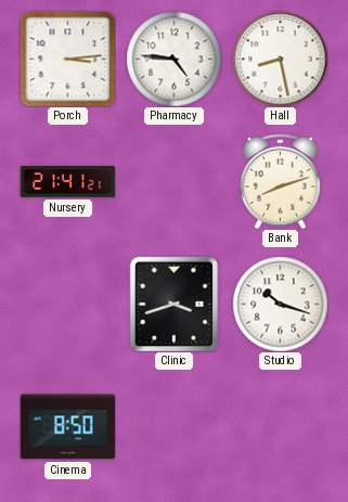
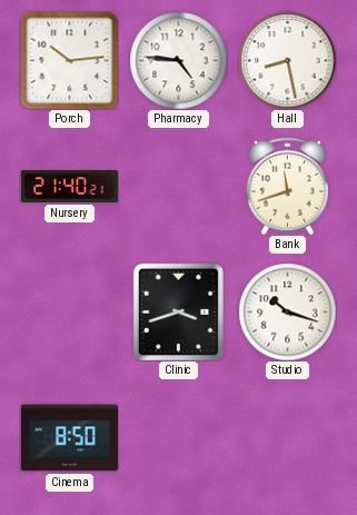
Porch: 3:14 -> 10:14
Nursery: 21:41 -> 21:40
Bank: 8:12 -> 11:42
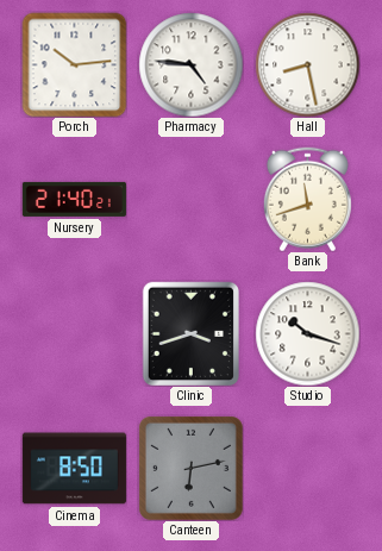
Canteen: none -> 6:13
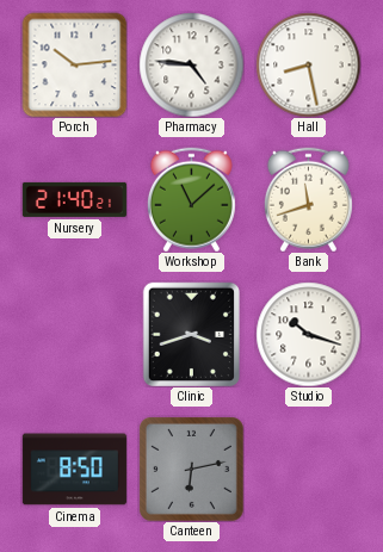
Workshop: none -> 11:08
